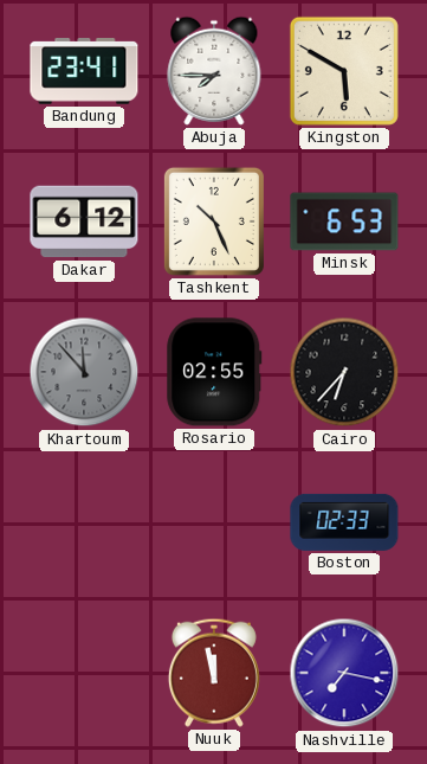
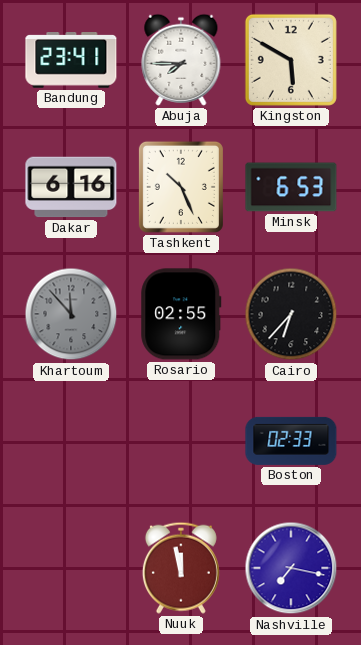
Dakar: 6:12 -> 6:16
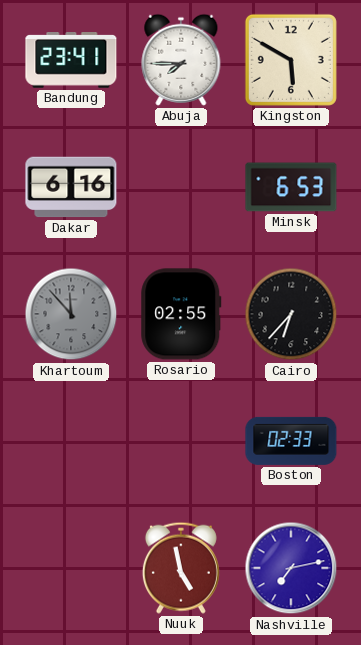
Tashkent: 10:26 -> none
Nuuk: 11:58 -> 4:58
Nashville: 7:17 -> 7:13
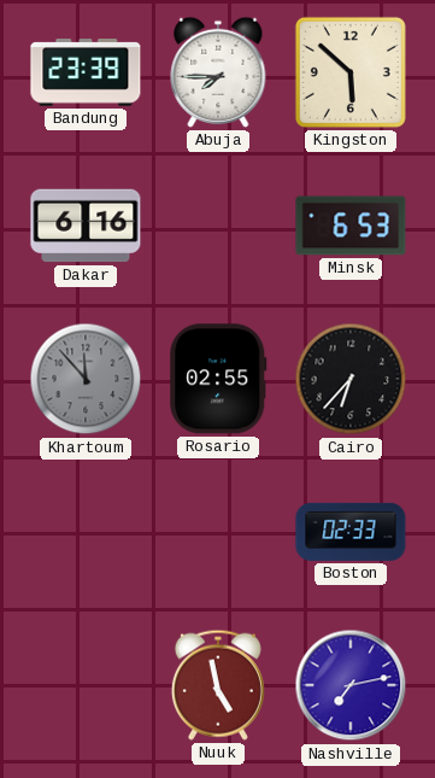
Bandung: 23:41 -> 23:39
Kingston: 5:50 -> 5:52
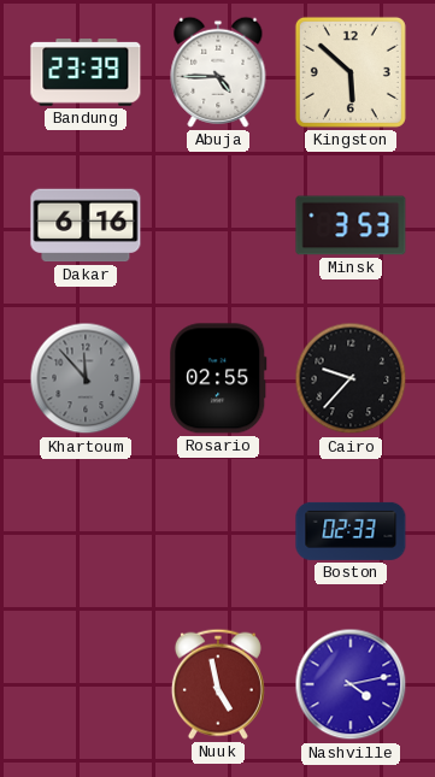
Abuja: 7:45 -> 4:45
Minsk: 6:53 -> 3:53
Cairo: 6:37 -> 9:37
Nashville: 7:13 -> 4:13
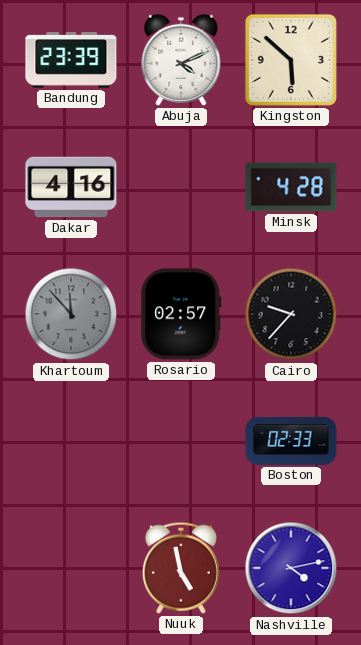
Abuja: 4:45 -> 4:11
Dakar: 6:16 -> 4:16
Minsk: 3:53 -> 4:28
Rosario: 02:55 -> 02:57
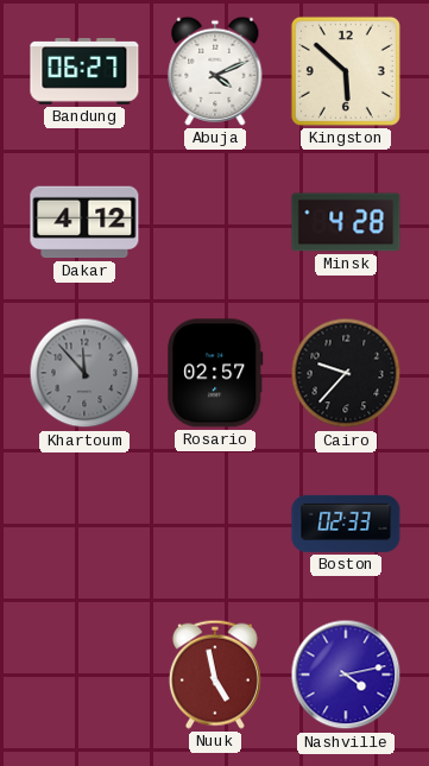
Bandung: 23:39 -> 06:27
Dakar: 4:16 -> 4:12
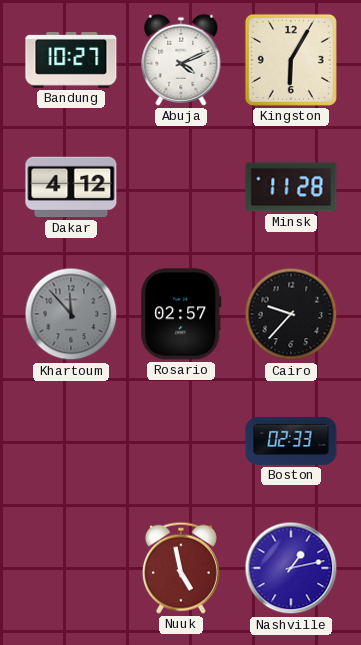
Bandung: 06:27 -> 10:27
Kingston: 5:52 -> 6:05
Minsk: 4:28 -> 11:28
Nashville: 4:13 -> 1:13
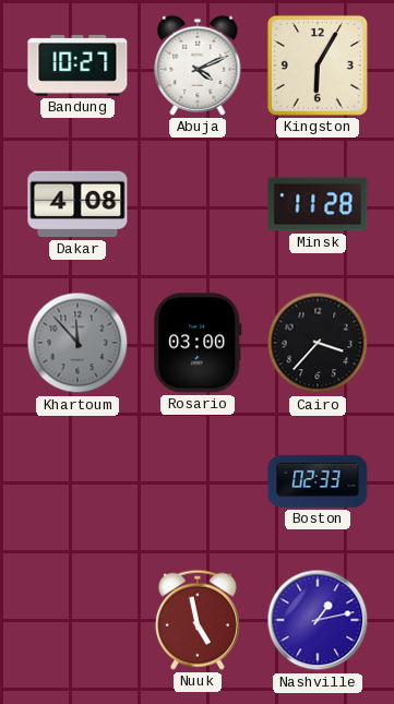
Dakar: 4:12 -> 4:08
Rosario: 02:57 -> 03:00
Cairo: 9:37 -> 3:37
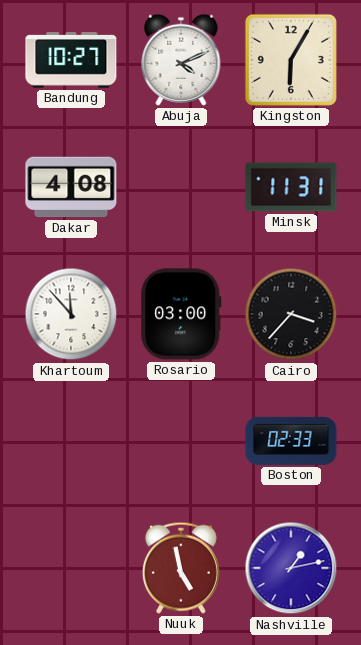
Minsk: 11:28 -> 11:31
Khartoum dial: grey -> white
